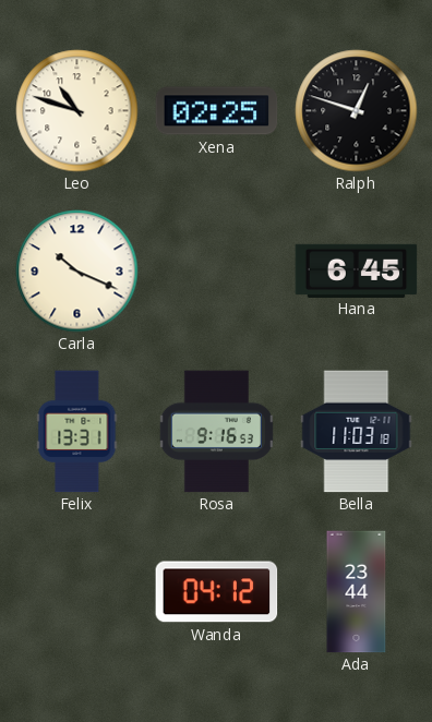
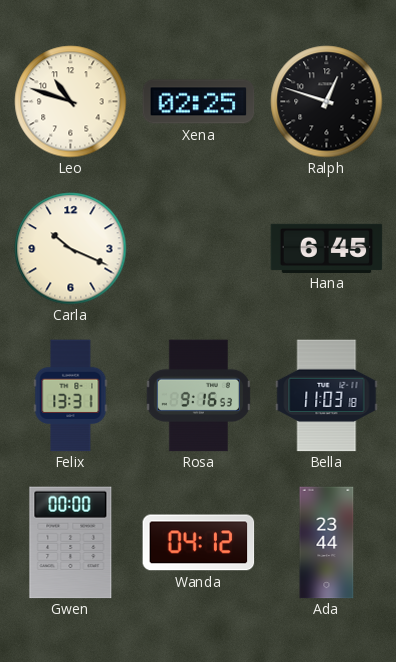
Gwen: none -> 00:00
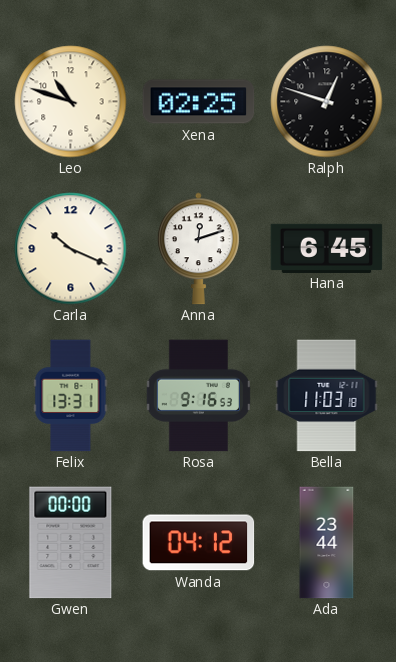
Anna: none -> 12:12
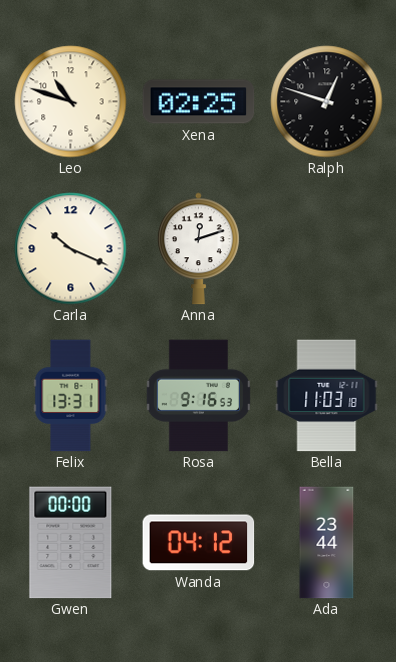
Hana: 6:45 -> none
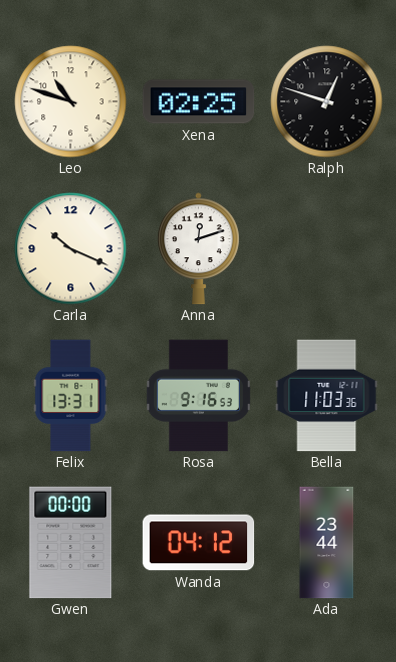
Bella: 11:03:18 -> 11:03:36
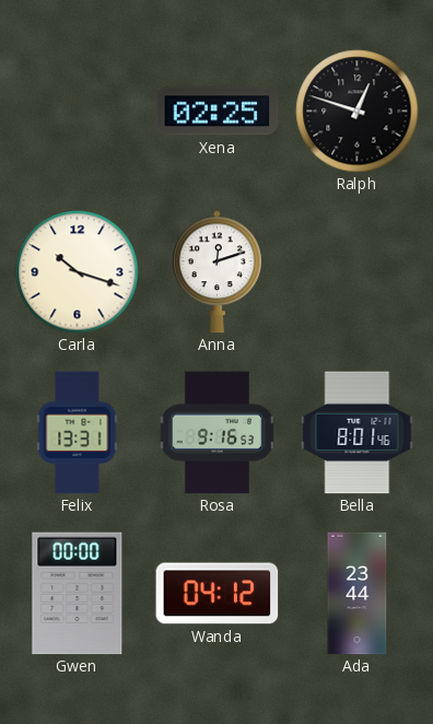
Leo: 10:48 -> none
Carla: 10:19 -> 10:18
Bella: 11:03 -> 8:01
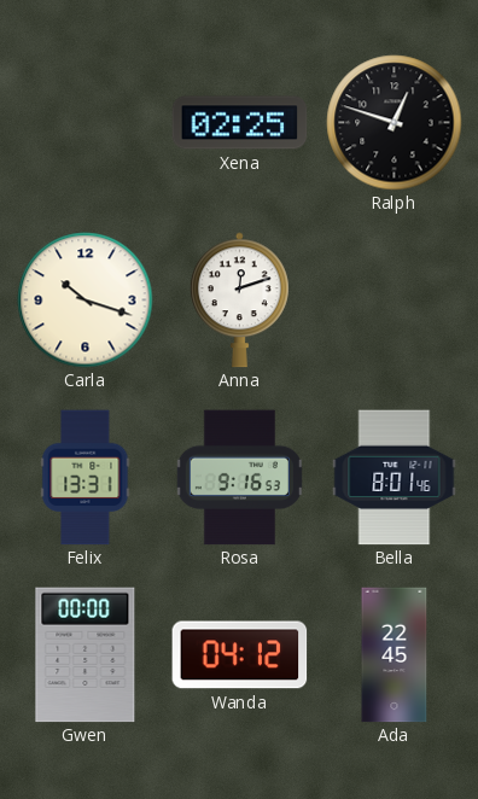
Ada: 23:44 -> 22:45
